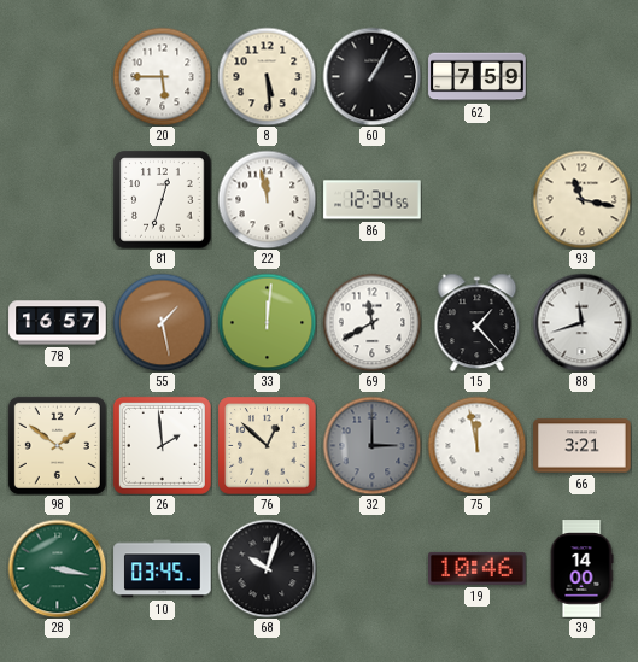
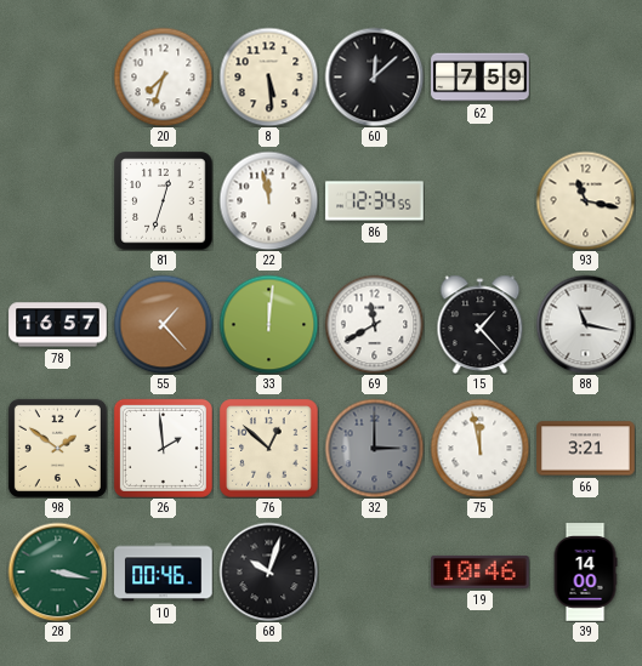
20: 5:45 -> 7:33
60: 1:05 -> 12:08
55: 1:28 -> 1:23
88: 11:42 -> 11:17
10: 03:45 -> 00:46
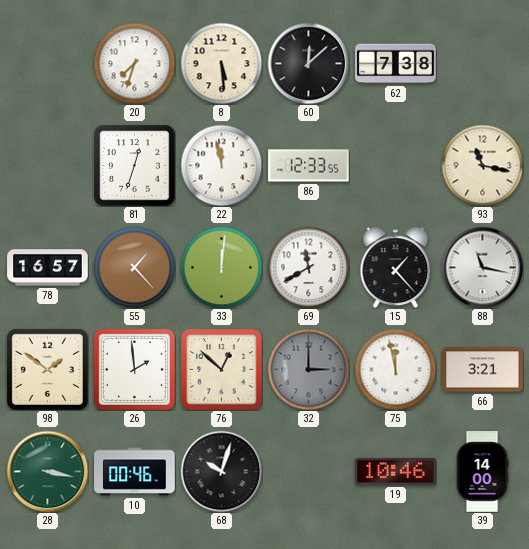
62: 7:59 -> 7:38
86: 12:34 -> 12:33
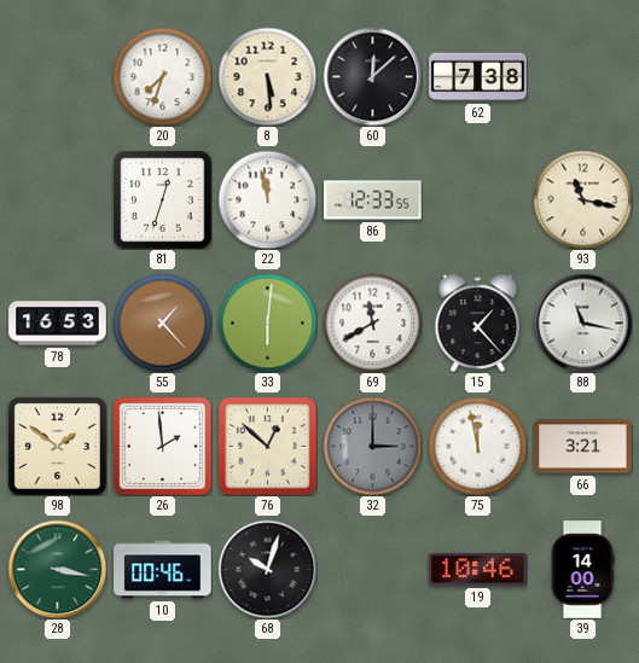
78: 16:57 -> 16:53
33: 12:01 -> 6:01
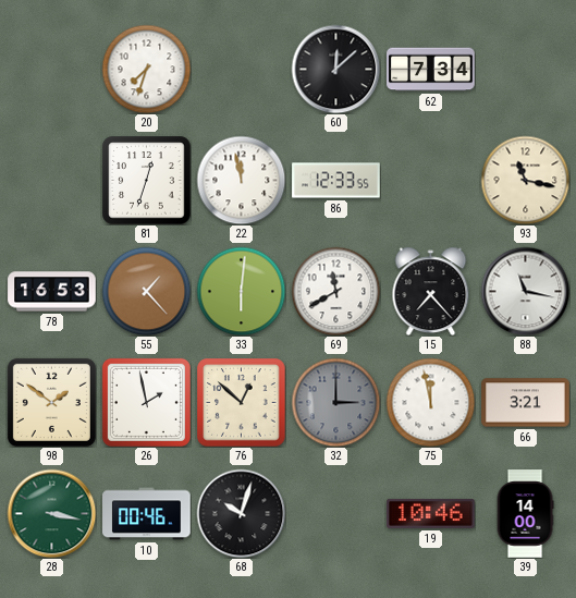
8: 5:29 -> none
62: 7:38 -> 7:34
15: 1:23 -> 7:23
26: 1:59 -> 1:58
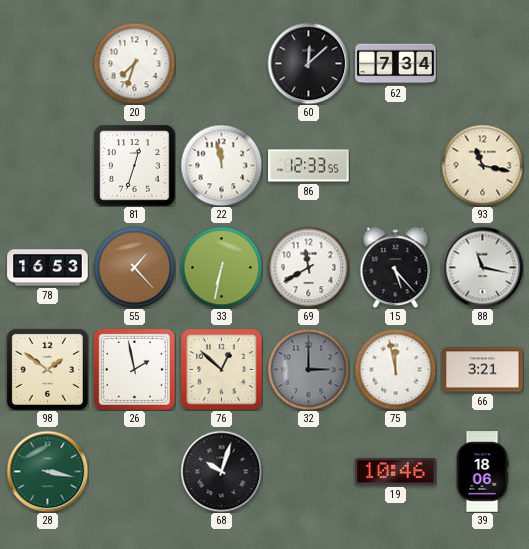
33: 6:01 -> 6:32
15: 7:23 -> 5:23
10: 00:46 -> none
39: 14:00 -> 18:06
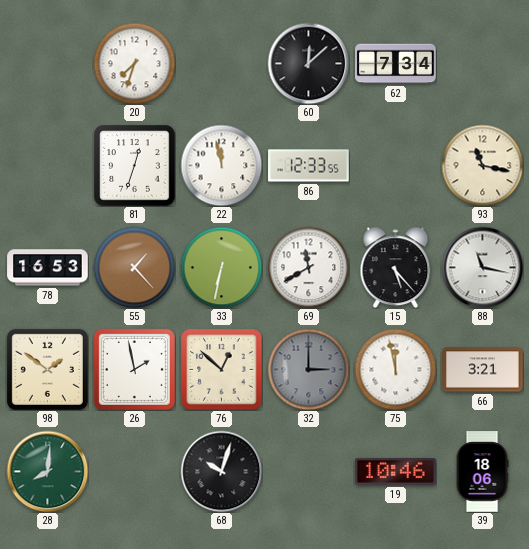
28: 3:17 -> 8:01
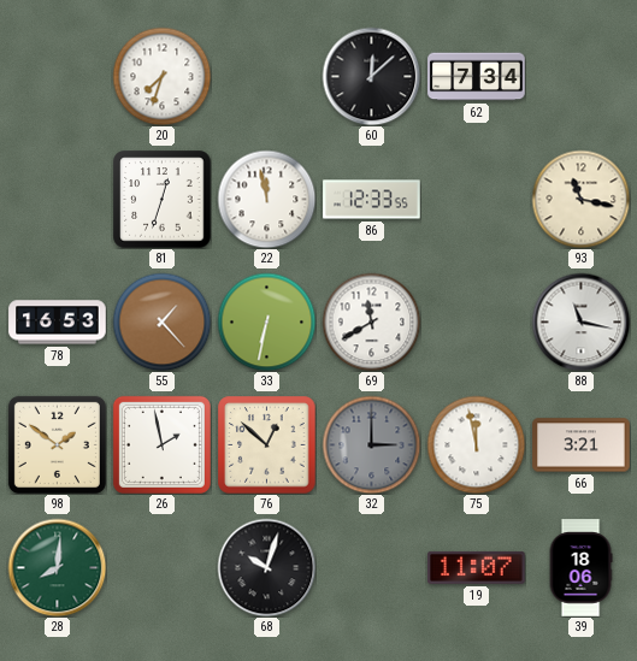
15: 5:23 -> none
19: 10:46 -> 11:07
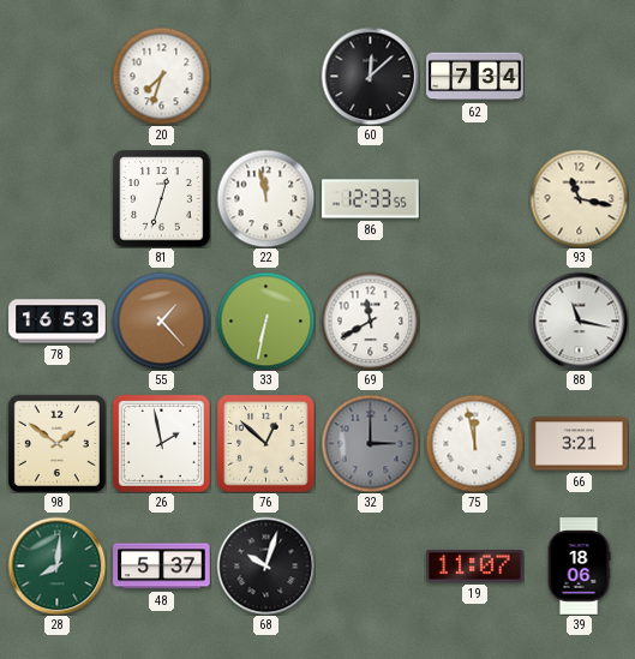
48: none -> 5:37
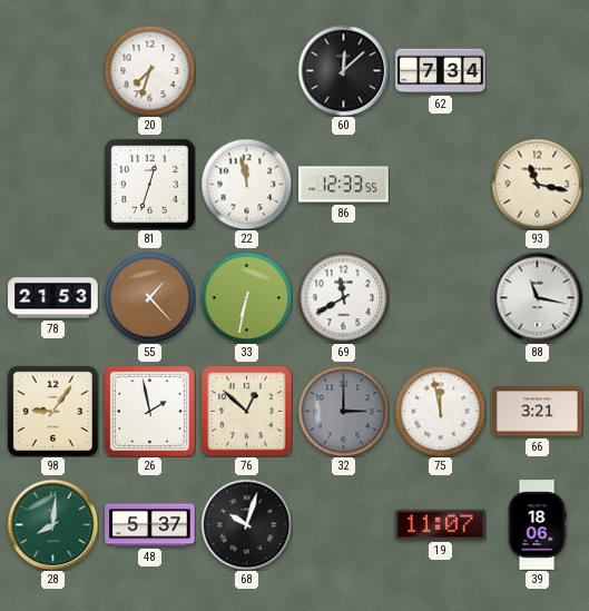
78: 16:53 -> 21:53
98: 1:51 -> 9:06
